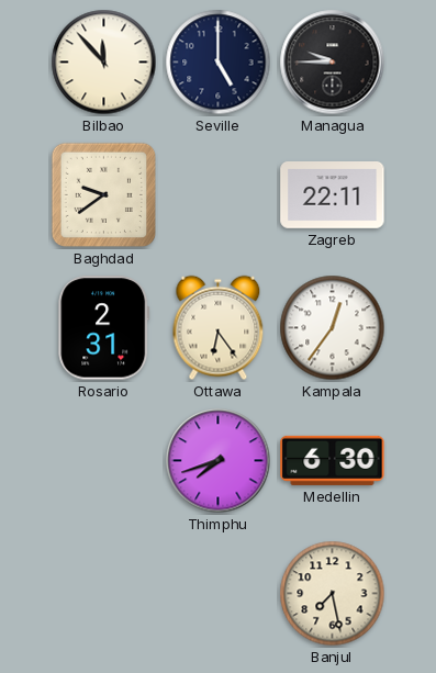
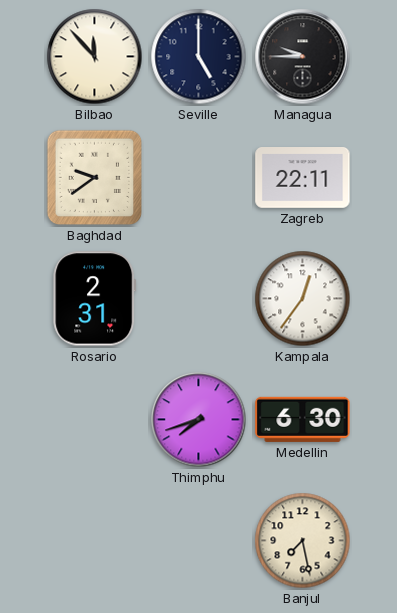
Ottawa: 6:24 -> none
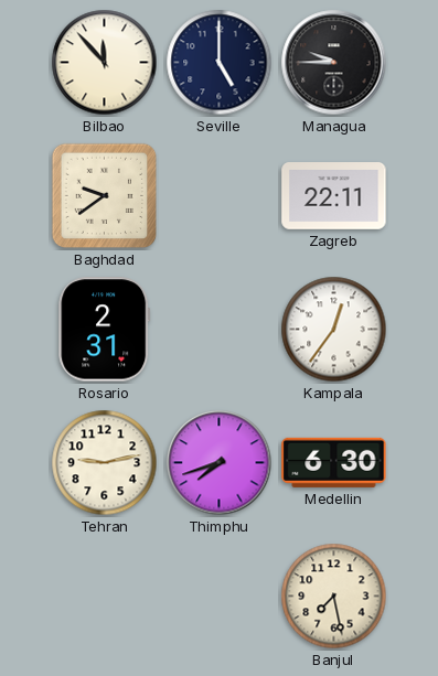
Tehran: none -> 9:13
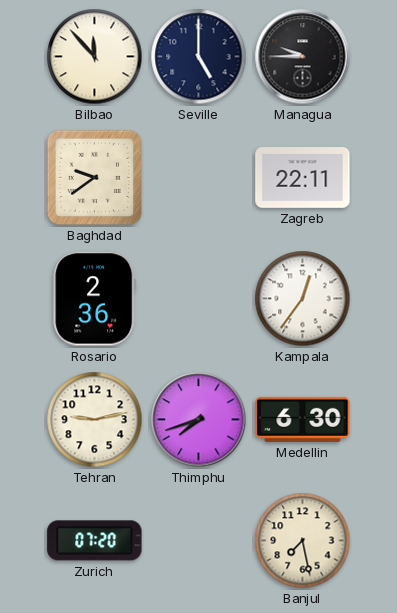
Rosario: 2:31 -> 2:36
Zurich: none -> 07:20
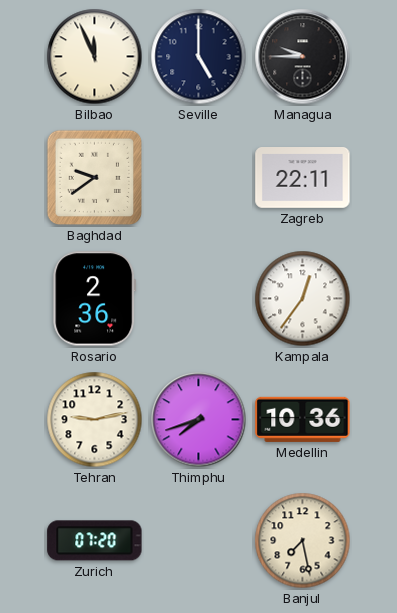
Bilbao: 11:53 -> 11:56
Medellin: 6:30 -> 10:36
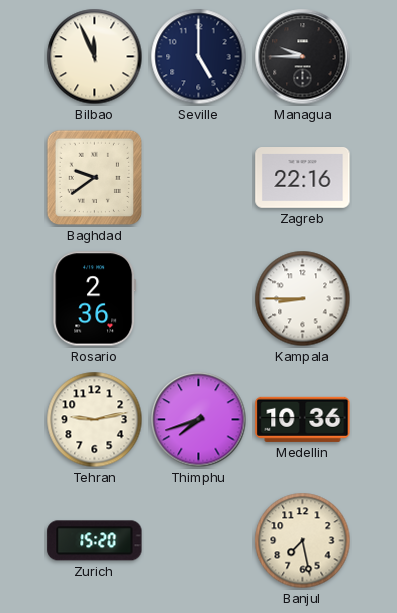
Zagreb: 22:11 -> 22:16
Kampala: 12:36 -> 8:45
Zurich: 07:20 -> 15:20
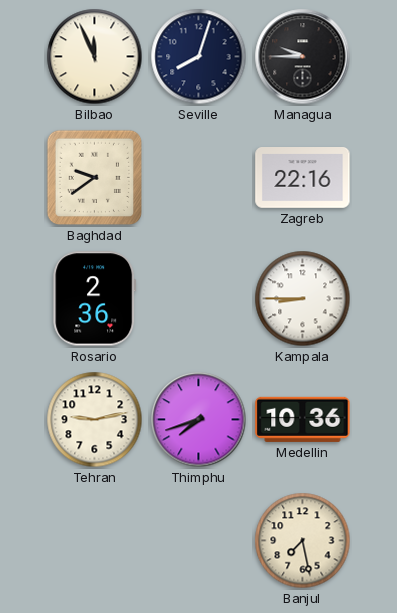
Seville: 5:00 -> 8:03
Zurich: 15:20 -> none
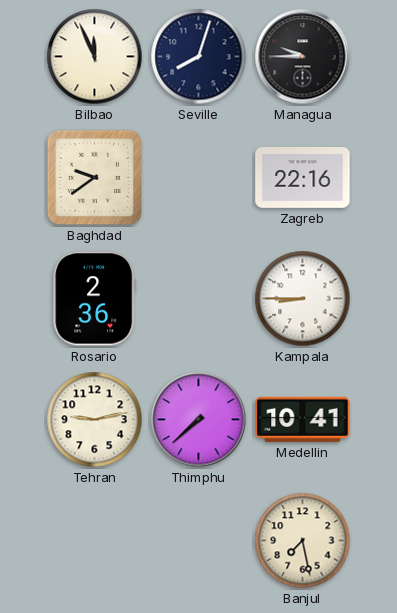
Thimphu: 7:42 -> 7:38
Medellin: 10:36 -> 10:41
